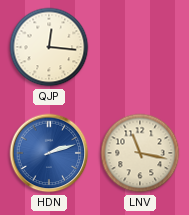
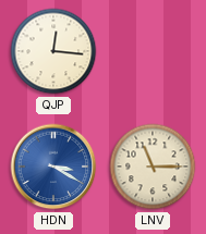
HDN: 2:12 -> 3:20
LNV: 11:17 -> 11:15
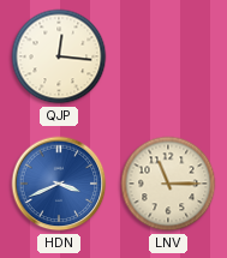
HDN: 3:20 -> 3:41
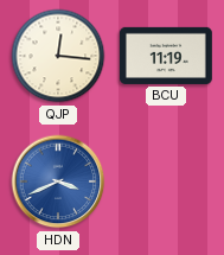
BCU: none -> 11:19
LNV: 11:15 -> none
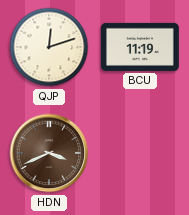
QJP: 12:16 -> 12:12
HDN dial: blue -> brown
